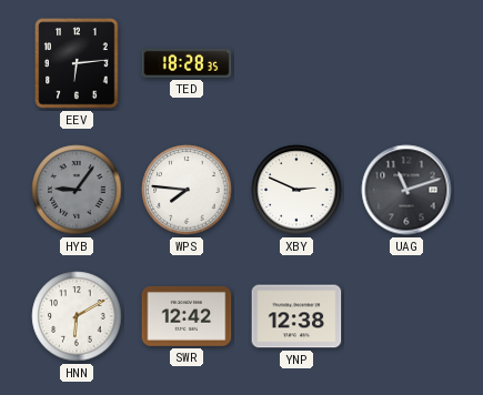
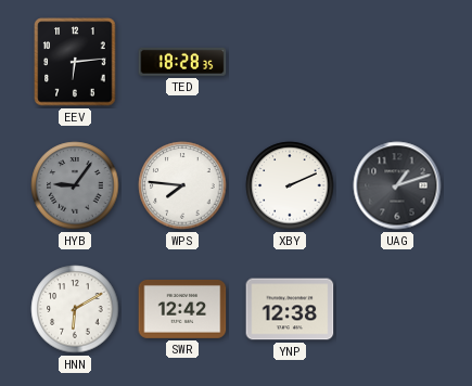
XBY: 2:49 -> 2:11
UAG: 11:12 -> 1:12
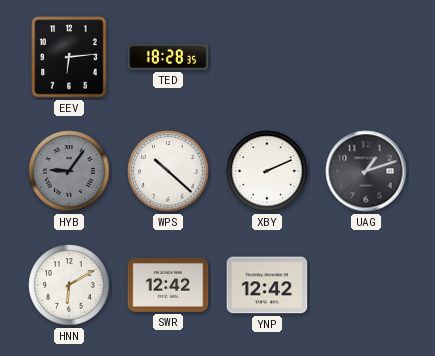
WPS: 7:46 -> 10:22
YNP: 12:38 -> 12:42
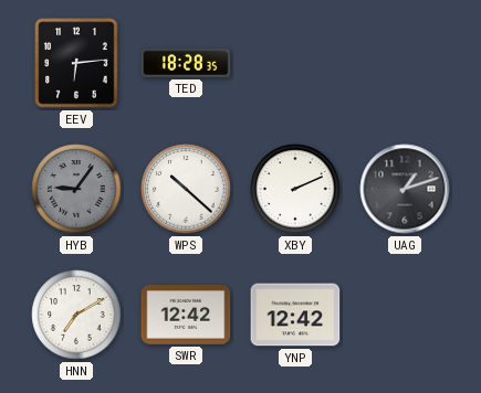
HNN: 6:10 -> 7:10
